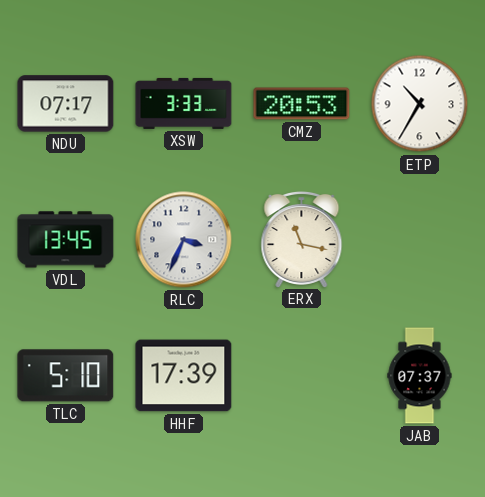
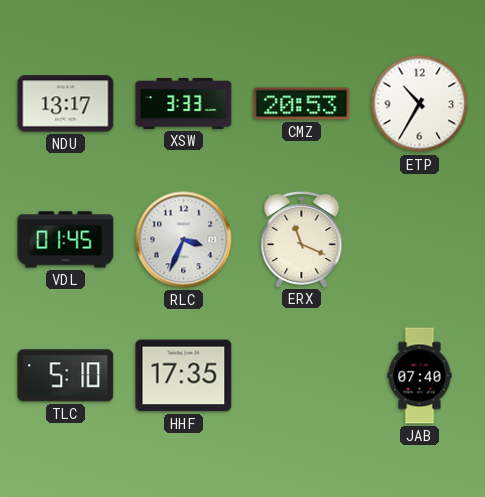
NDU: 07:17 -> 13:17
VDL: 13:45 -> 01:45
ERX: 11:17 -> 11:19
HHF: 17:39 -> 17:35
JAB: 07:37 -> 07:40
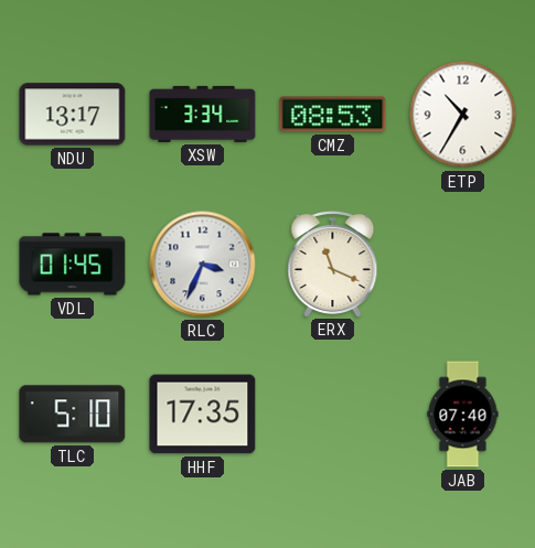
XSW: 3:33 -> 3:34
CMZ: 20:53 -> 08:53
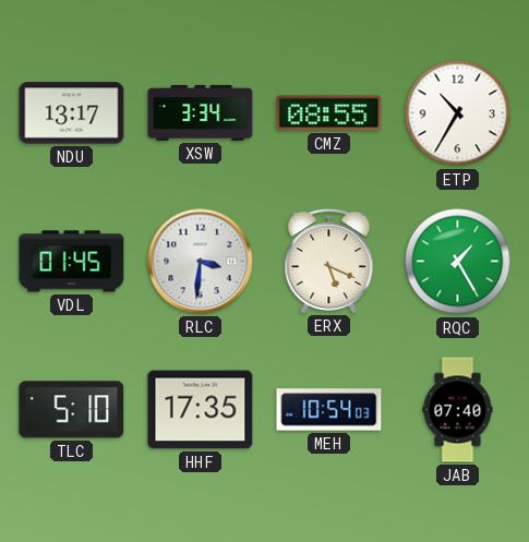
CMZ: 08:53 -> 08:55
RLC: 3:34 -> 3:31
ERX: 11:19 -> 5:19
RQC: none -> 1:25
MEH: none -> 10:54
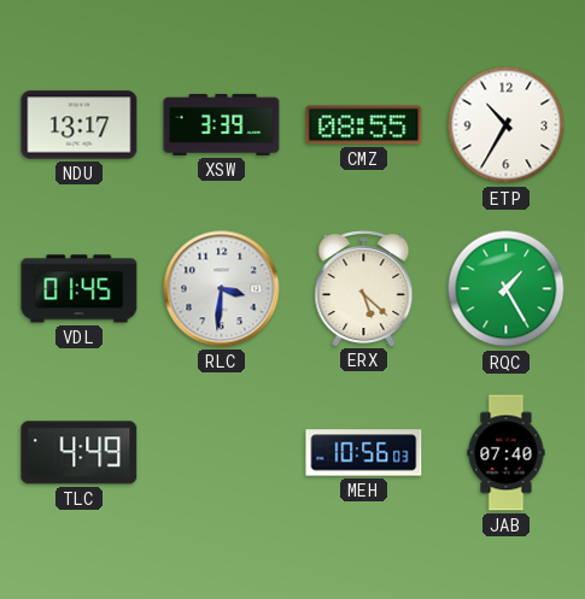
XSW: 3:34 -> 3:39
ERX: 5:19 -> 5:22
TLC: 5:10 -> 4:49
HHF: 17:35 -> none
MEH: 10:54 -> 10:56
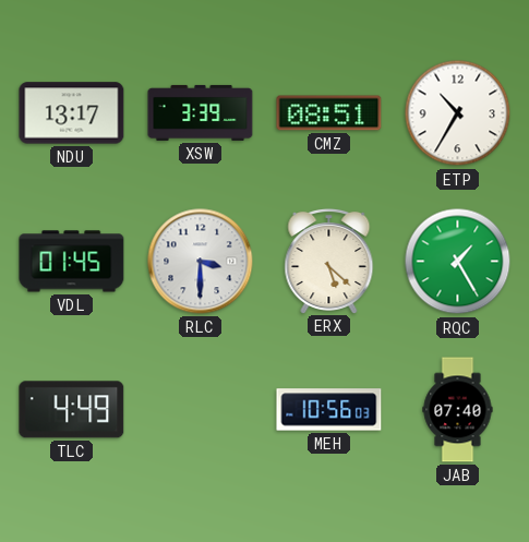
CMZ: 08:55 -> 08:51
RLC: 3:31 -> 3:30
